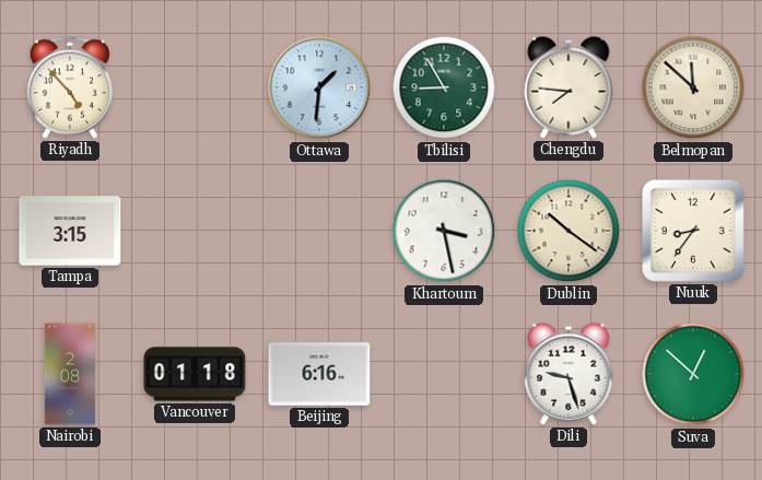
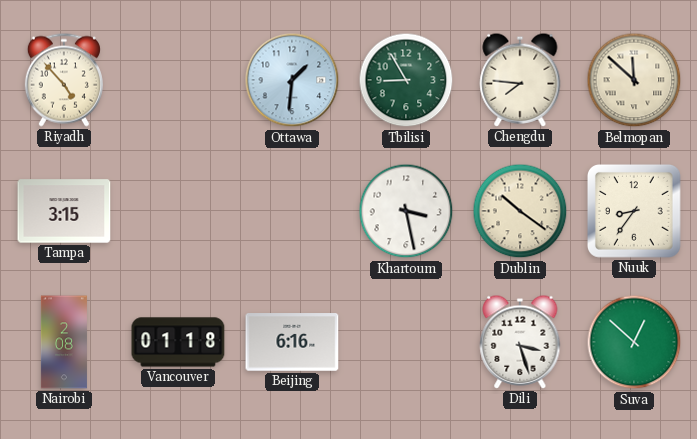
Dili: 9:27 -> 3:27
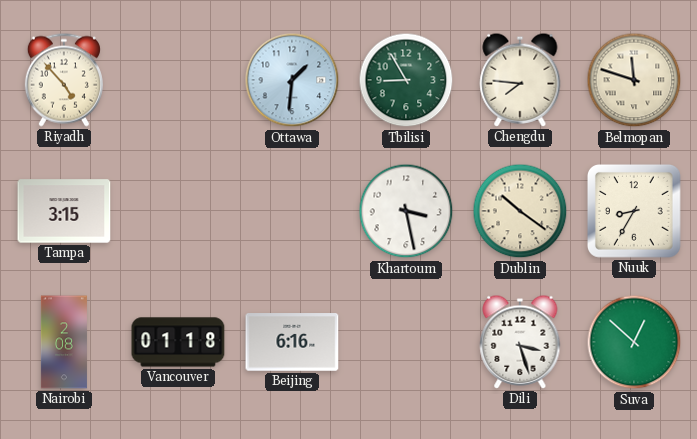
Belmopan: 11:52 -> 11:48
Nuuk: 8:36 -> 8:35
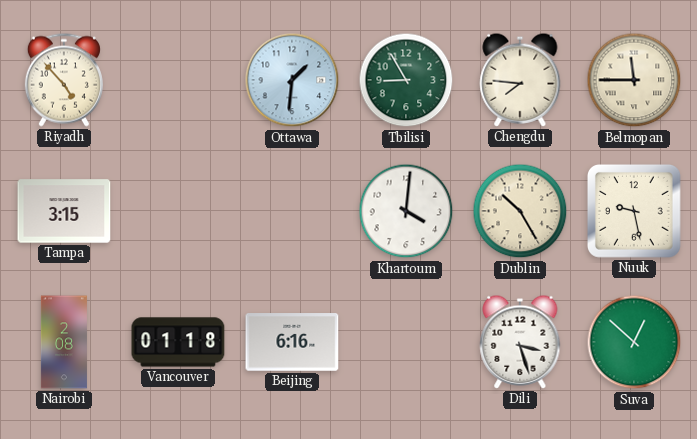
Belmopan: 11:48 -> 11:45
Khartoum: 3:28 -> 4:01
Dublin: 10:21 -> 10:25
Nuuk: 8:35 -> 9:28
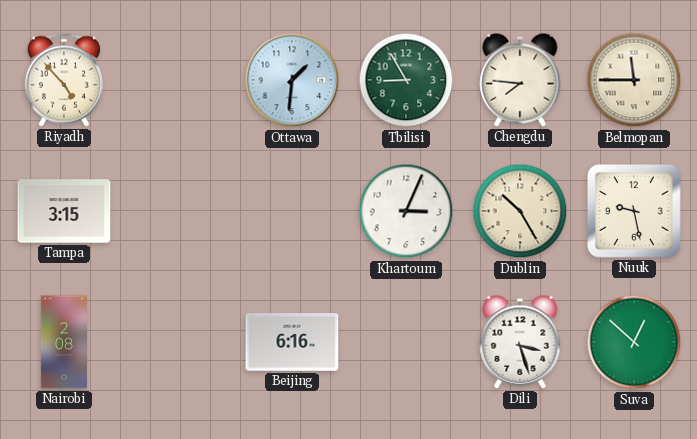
Khartoum: 4:01 -> 3:04
Vancouver: 01:18 -> none
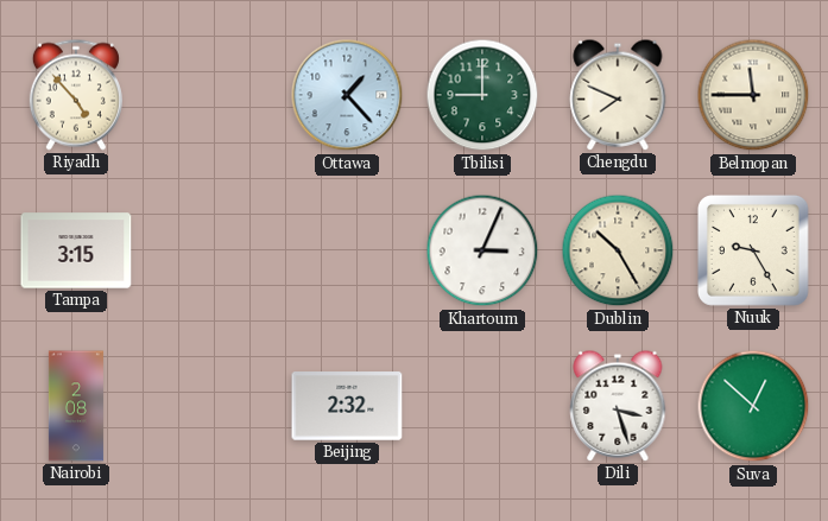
Ottawa: 1:31 -> 1:23
Tbilisi: 8:55 -> 9:00
Chengdu: 7:46 -> 7:49
Nuuk: 9:28 -> 9:25
Beijing: 6:16 -> 2:32
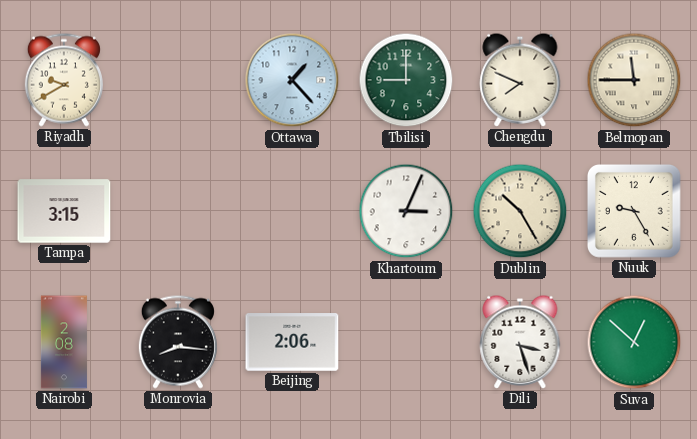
Riyadh: 4:53 -> 9:40
Monrovia: none -> 8:16
Beijing: 2:32 -> 2:06
